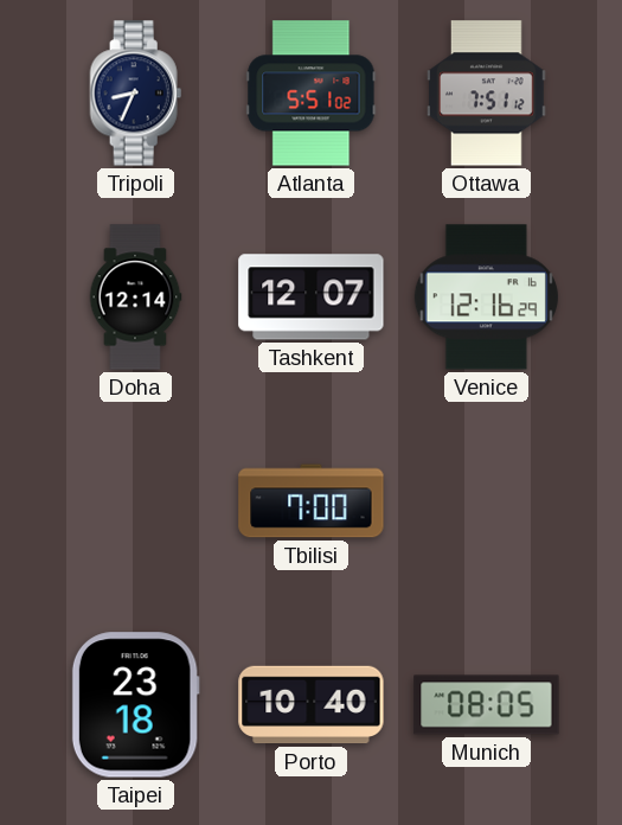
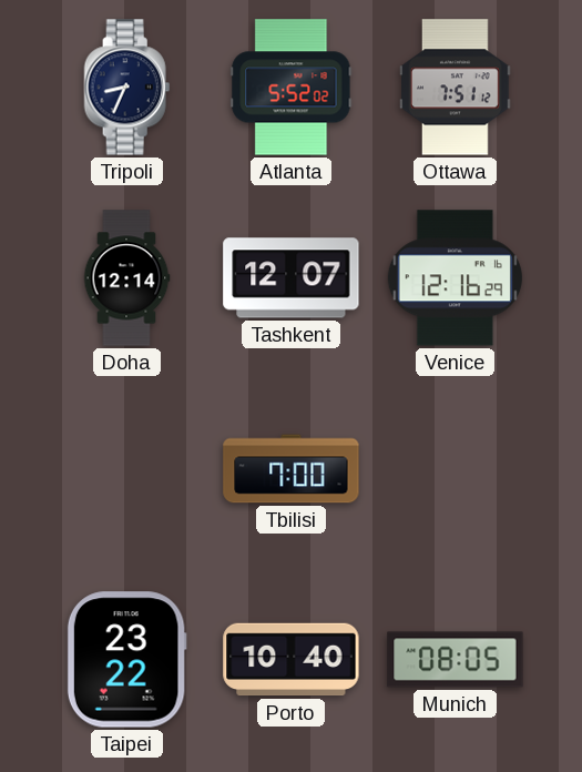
Atlanta: 5:51 -> 5:52
Taipei: 23:18 -> 23:22
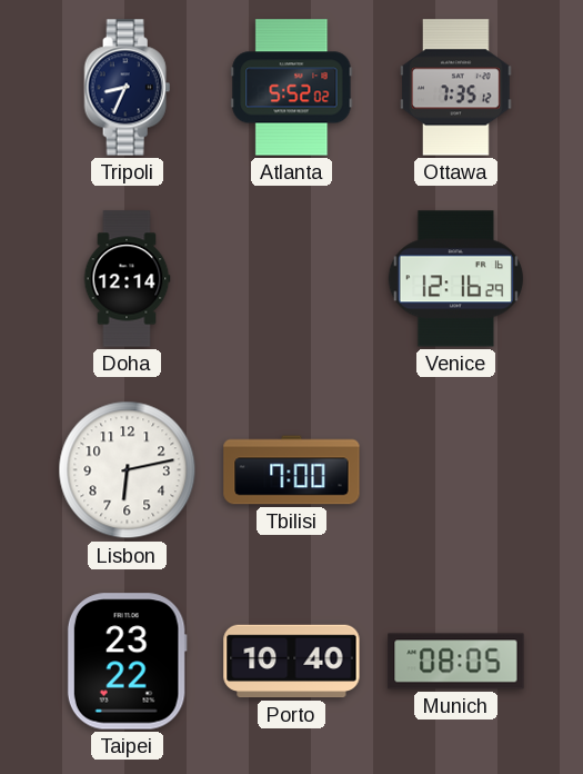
Ottawa: 7:51 -> 7:35
Tashkent: 12:07 -> none
Lisbon: none -> 6:13
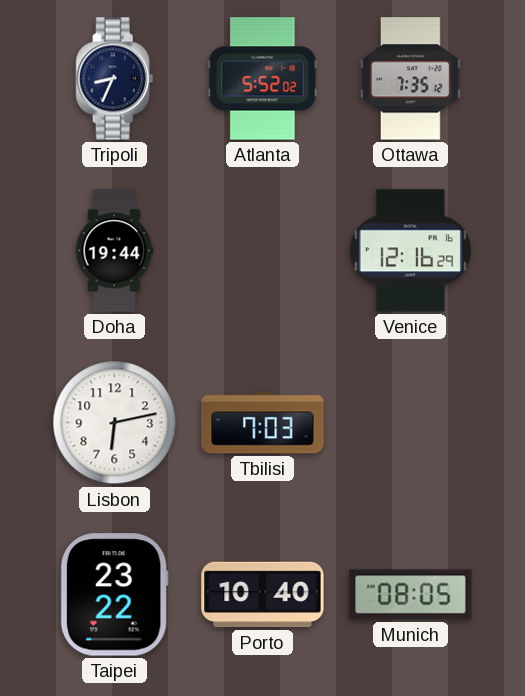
Doha: 12:14 -> 19:44
Tbilisi: 7:00 -> 7:03
